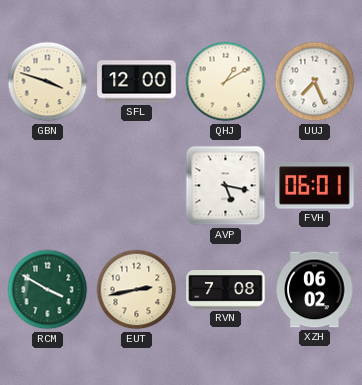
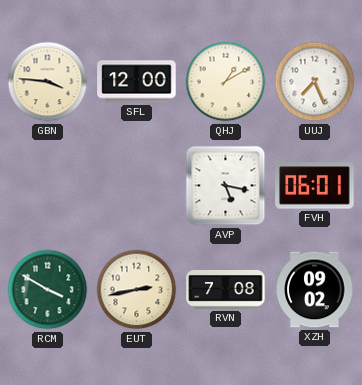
GBN: 3:48 -> 3:46
XZH: 06:02 -> 09:02
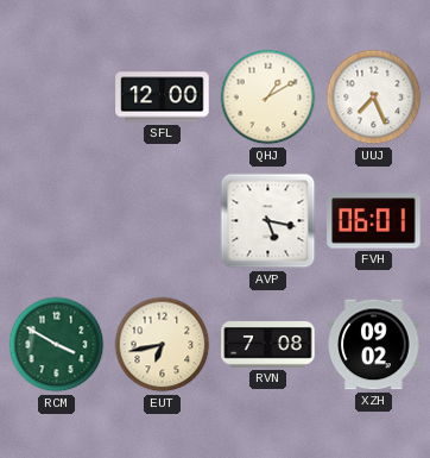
GBN: 3:46 -> none
EUT: 2:43 -> 6:43
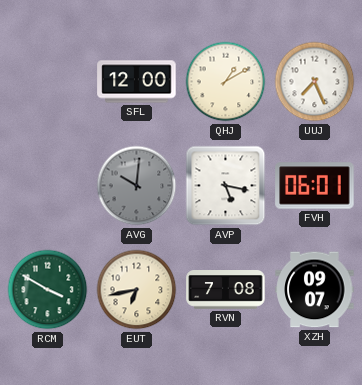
AVG: none -> 10:01
XZH: 09:02 -> 09:07
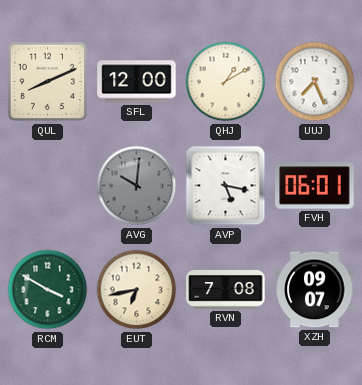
QUL: none -> 8:11
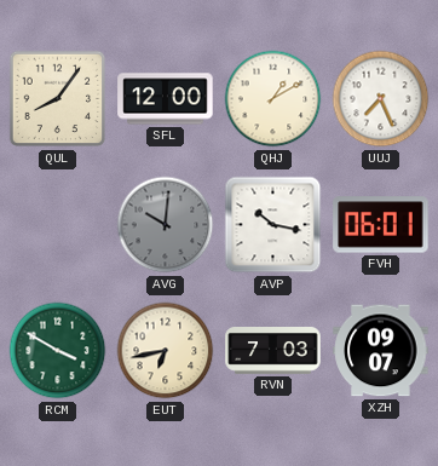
QUL: 8:11 -> 8:06
AVP: 5:17 -> 10:17
RVN: 7:08 -> 7:03
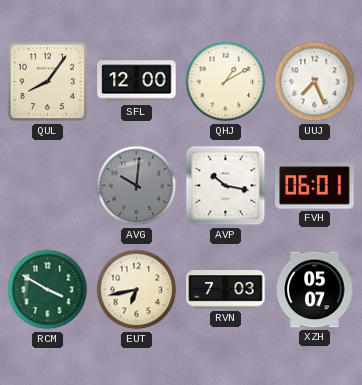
XZH: 09:07 -> 05:07
